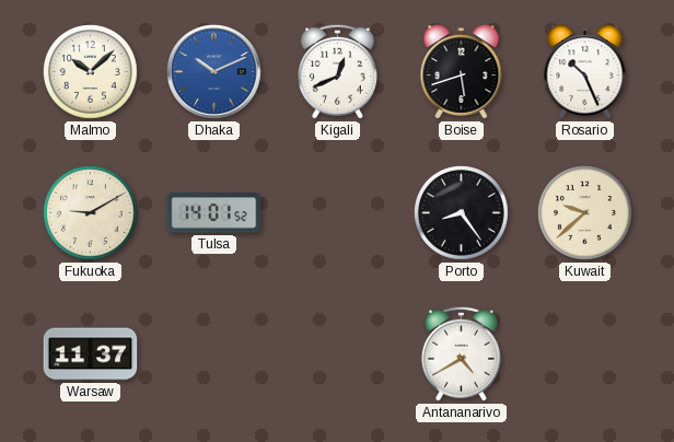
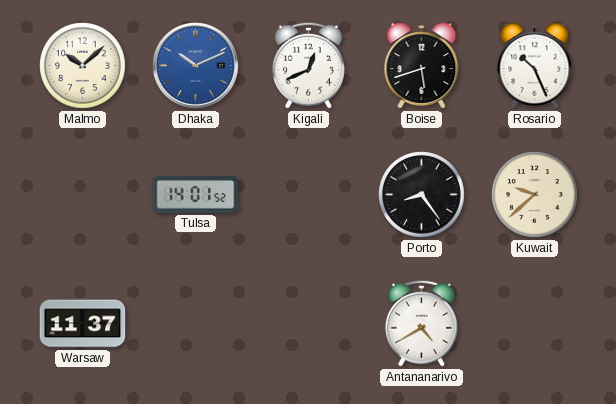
Fukuoka: 9:10 -> none
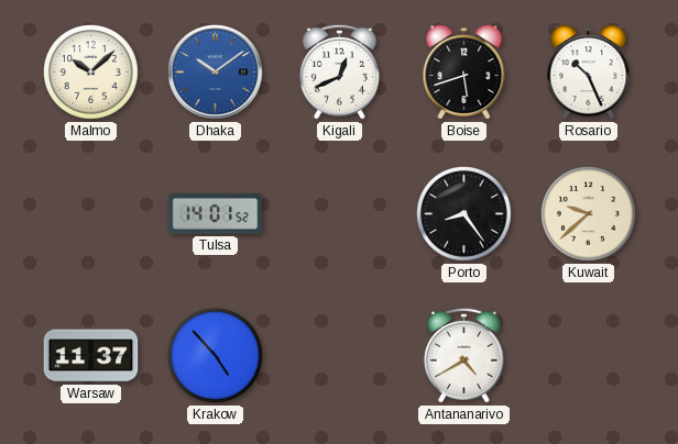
Dhaka: 10:11 -> 10:09
Krakow: none -> 4:53
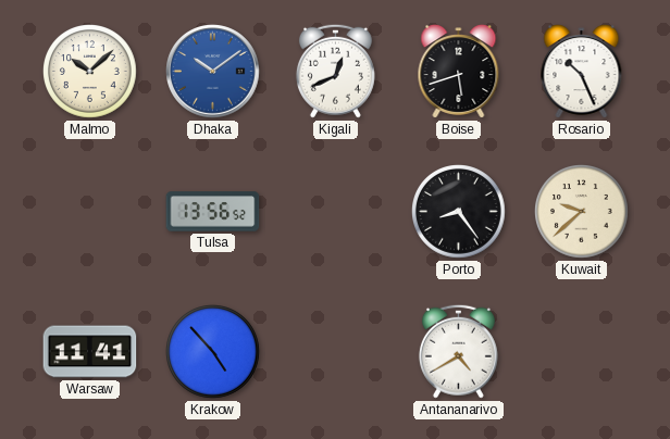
Tulsa: 14:01 -> 13:56
Warsaw: 11:37 -> 11:41
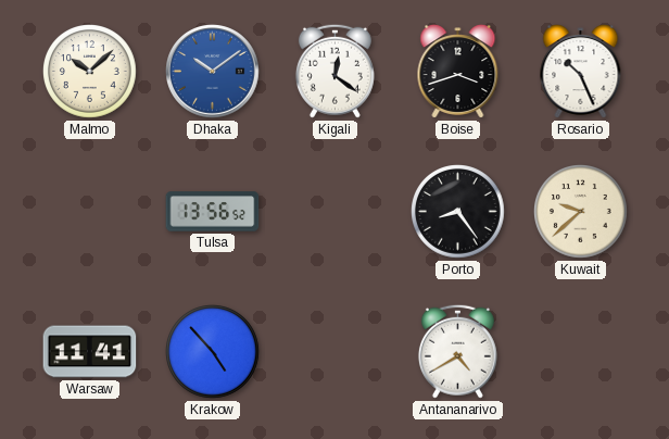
Kigali: 12:41 -> 12:21
Boise: 5:42 -> 3:42
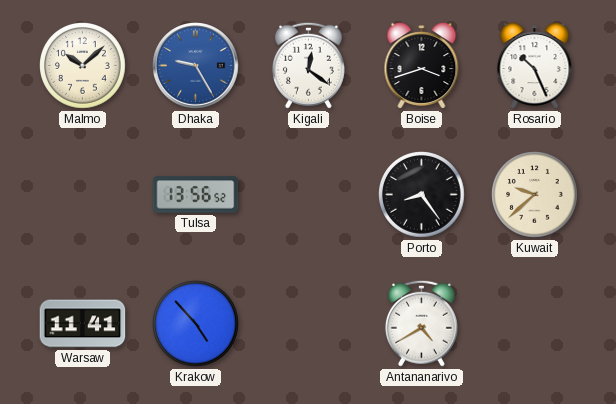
Dhaka: 10:09 -> 9:25
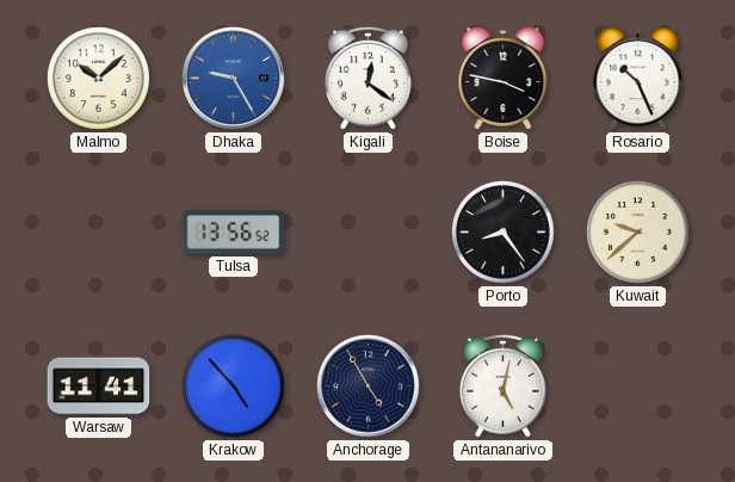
Boise: 3:42 -> 3:47
Anchorage: none -> 4:55
Antananarivo: 4:40 -> 5:02
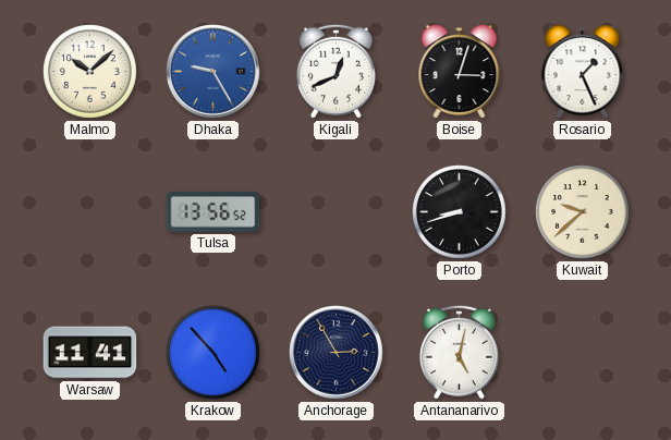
Kigali: 12:21 -> 12:41
Boise: 3:47 -> 3:03
Rosario: 10:26 -> 1:26
Porto: 8:24 -> 8:42
Anchorage: 4:55 -> 2:55
